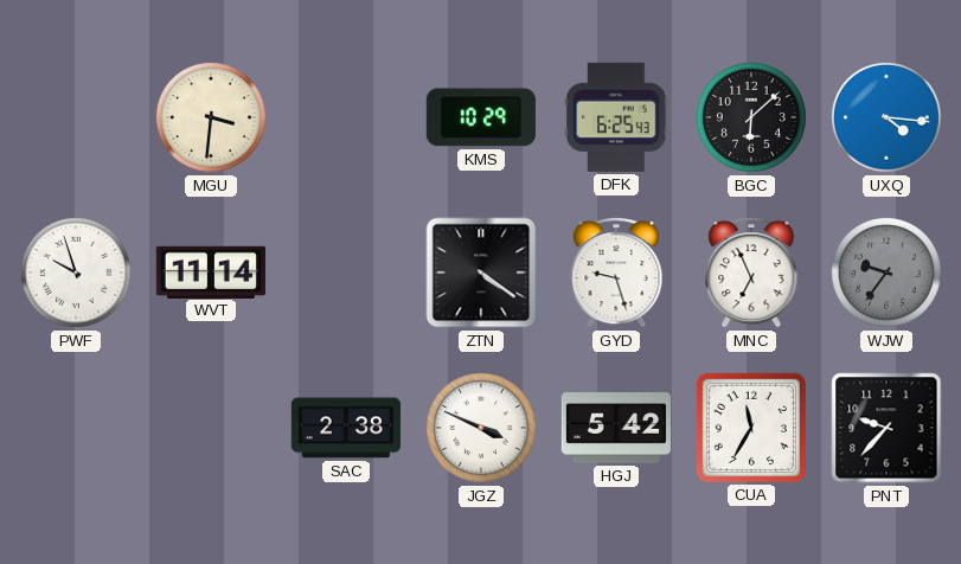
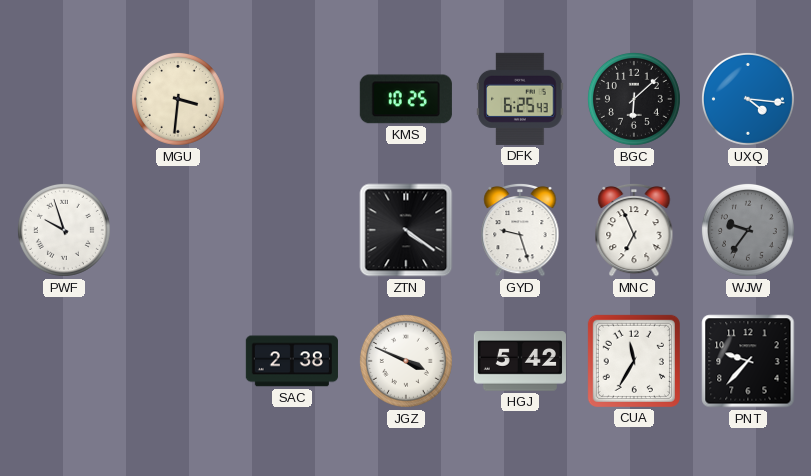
KMS: 10:29 -> 10:25
WVT: 11:14 -> none
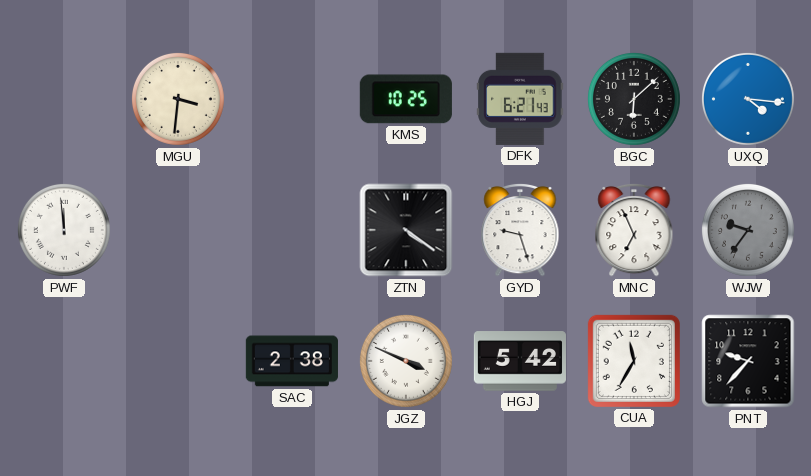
DFK: 6:25 -> 6:21
PWF: 9:57 -> 11:59
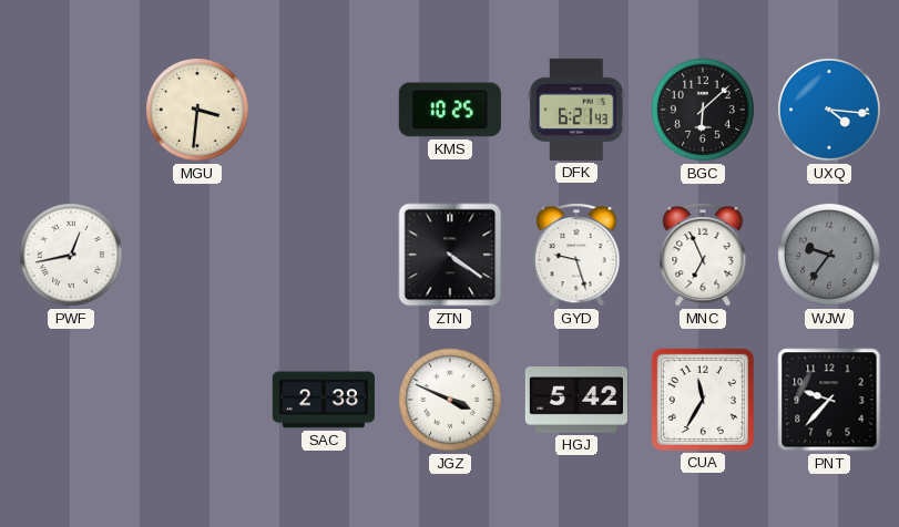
PWF: 11:59 -> 12:43
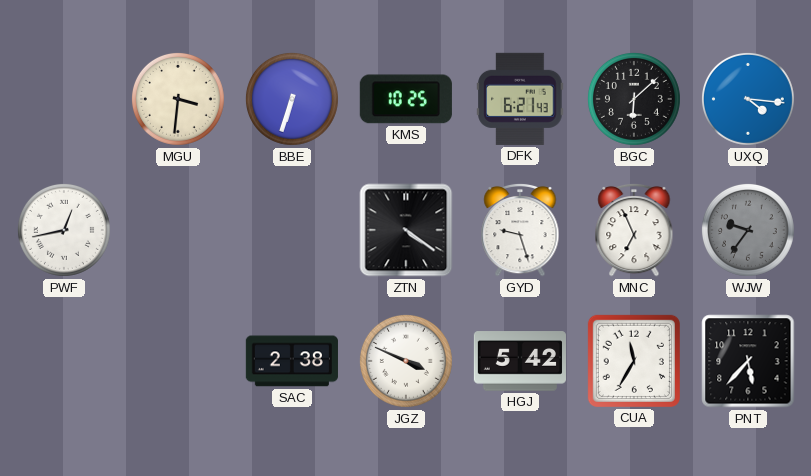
BBE: none -> 6:33
PNT: 9:37 -> 5:37
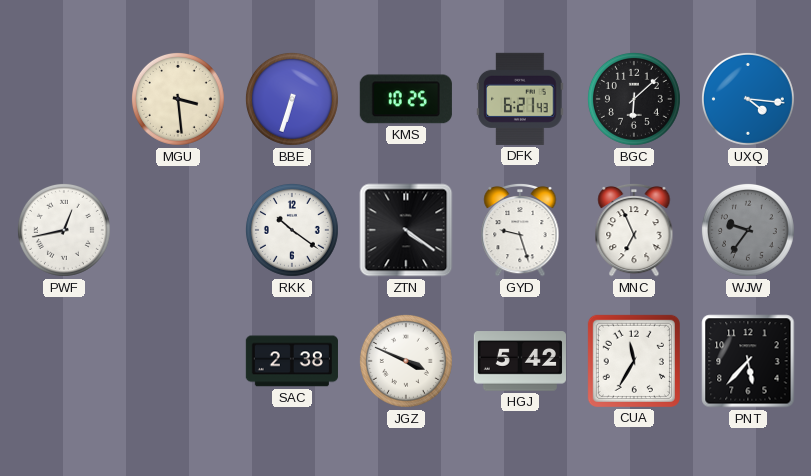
MGU: 3:31 -> 3:29
RKK: none -> 10:21
